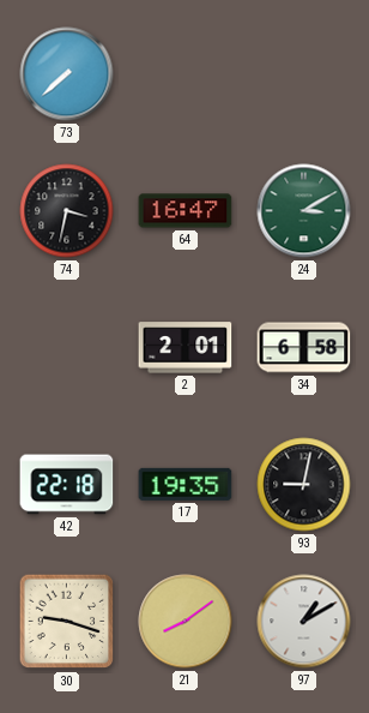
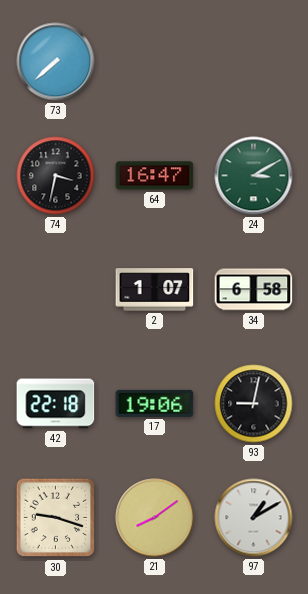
2: 2:01 -> 1:07
17: 19:35 -> 19:06
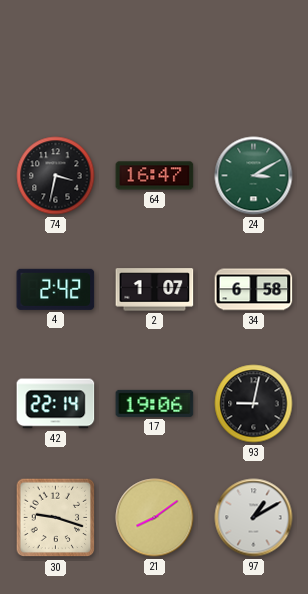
73: 7:38 -> none
4: none -> 2:42
42: 22:18 -> 22:14
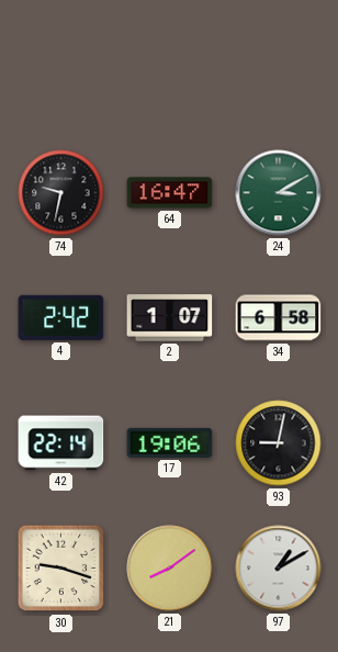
74: 3:32 -> 9:32
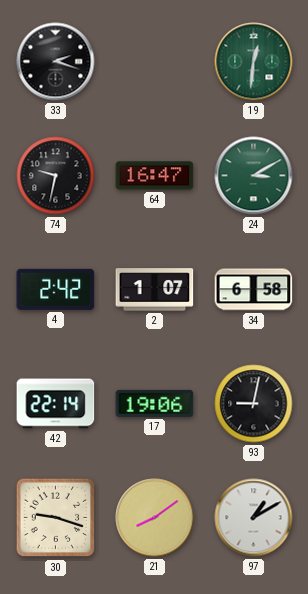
33: none -> 2:18
19: none -> 12:31
